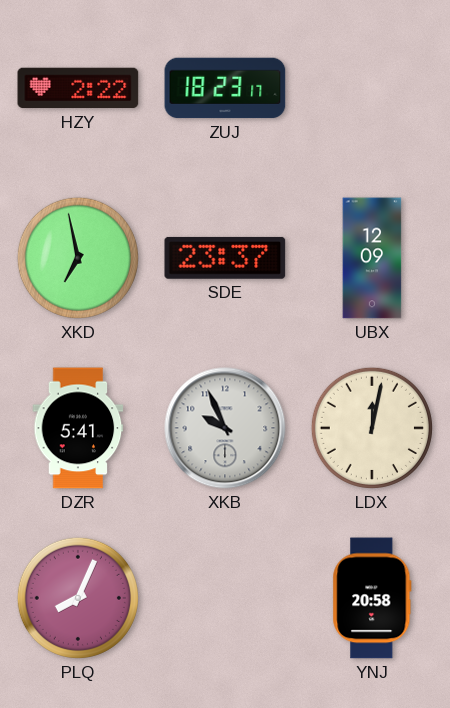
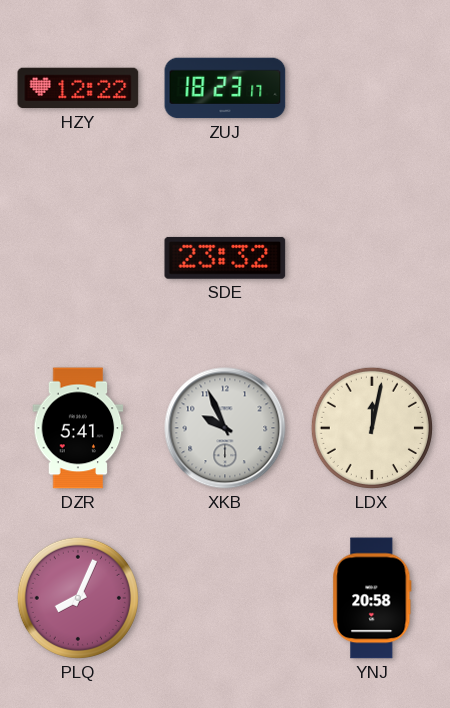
HZY: 2:22 -> 12:22
XKD: 6:58 -> none
SDE: 23:37 -> 23:32
UBX: 12:09 -> none
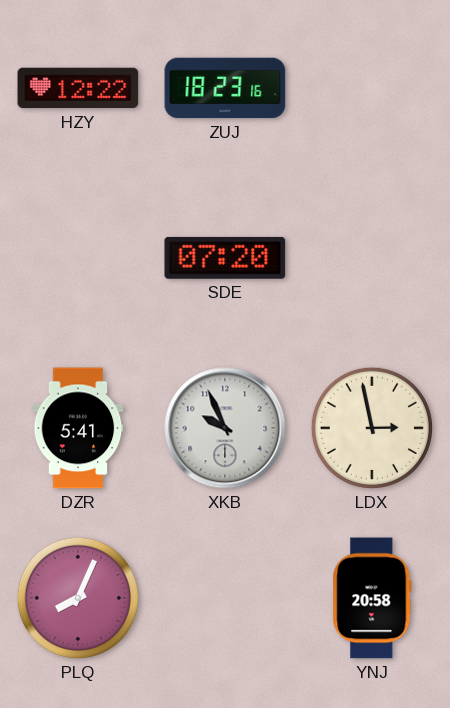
ZUJ: 18:23:17 -> 18:23:16
SDE: 23:32 -> 07:20
LDX: 12:02 -> 2:58
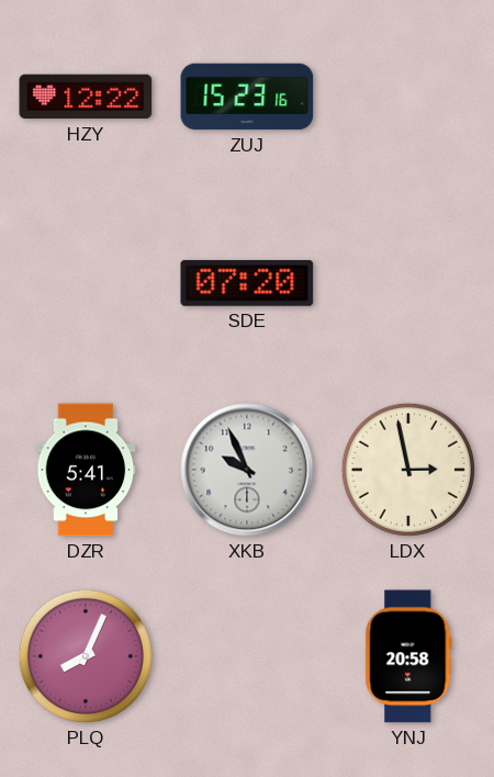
ZUJ: 18:23 -> 15:23
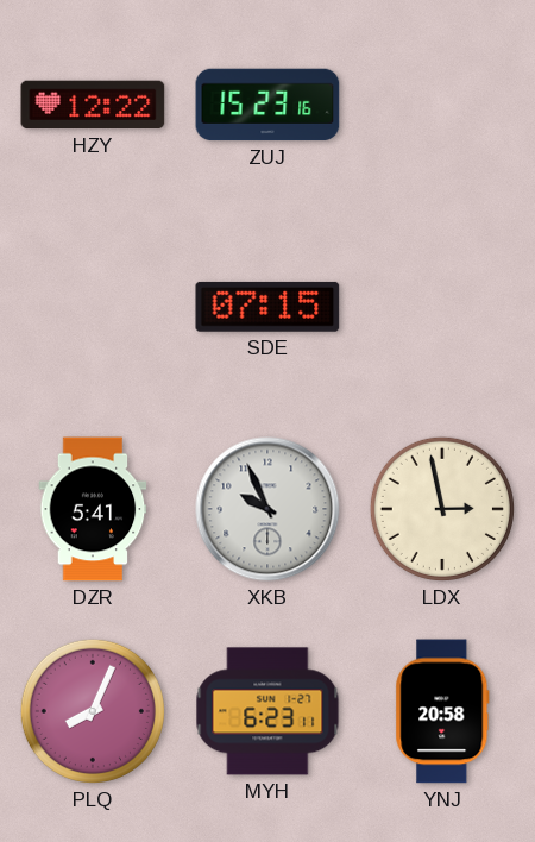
SDE: 07:20 -> 07:15
MYH: none -> 6:23
